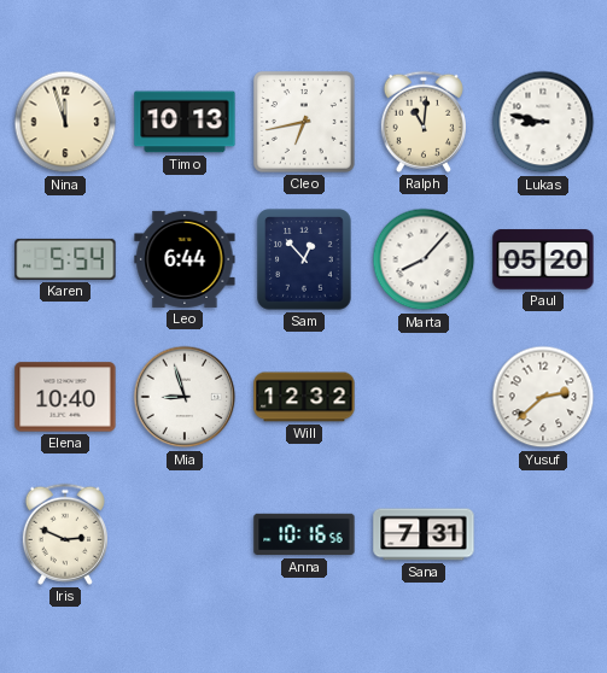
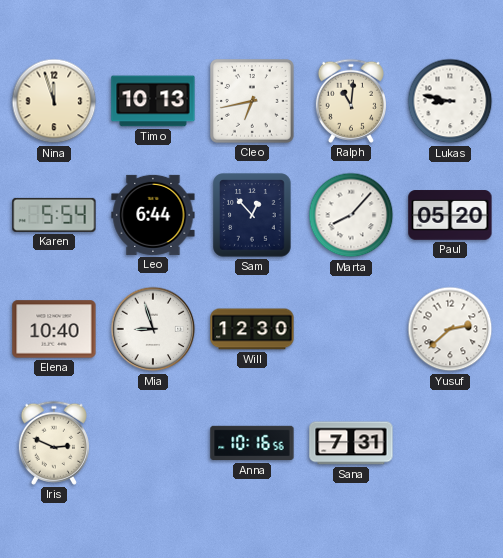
Will: 12:32 -> 12:30
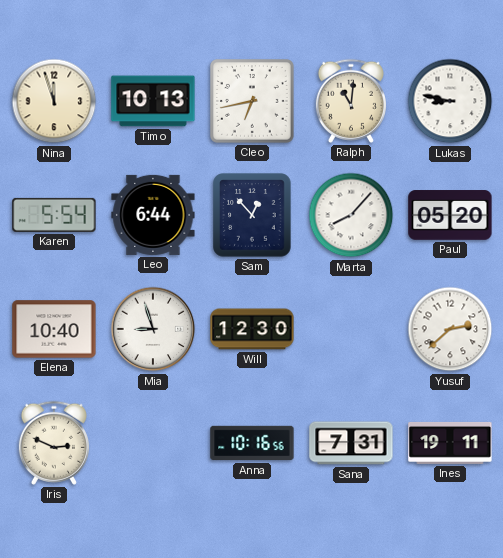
Ines: none -> 19:11
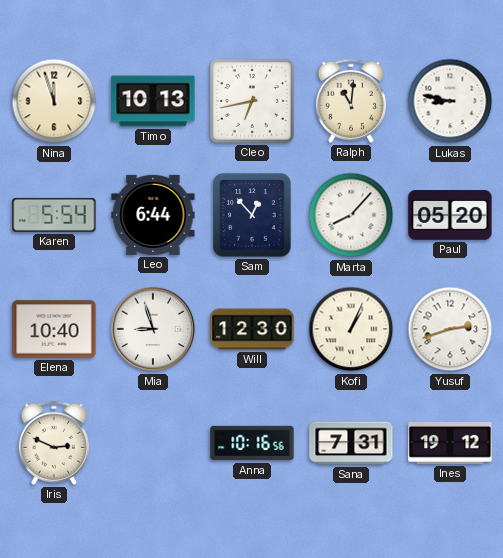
Kofi: none -> 1:04
Yusuf: 2:38 -> 2:42
Ines: 19:11 -> 19:12
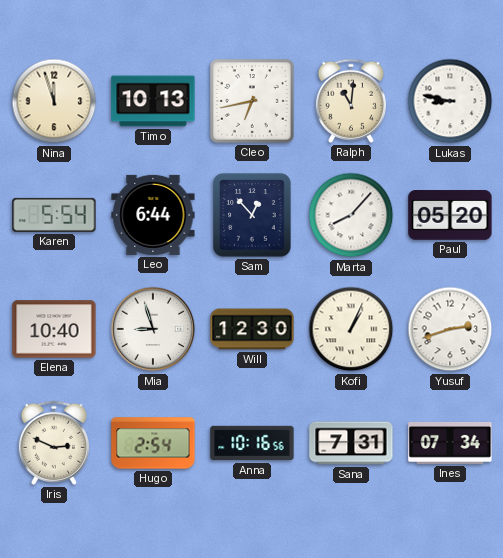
Hugo: none -> 2:54
Ines: 19:12 -> 07:34
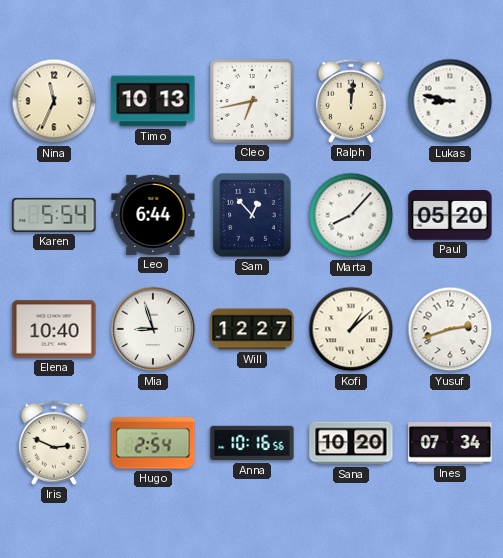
Nina: 11:57 -> 11:34
Ralph: 11:01 -> 12:01
Will: 12:30 -> 12:27
Kofi: 1:04 -> 1:08
Sana: 7:31 -> 10:20
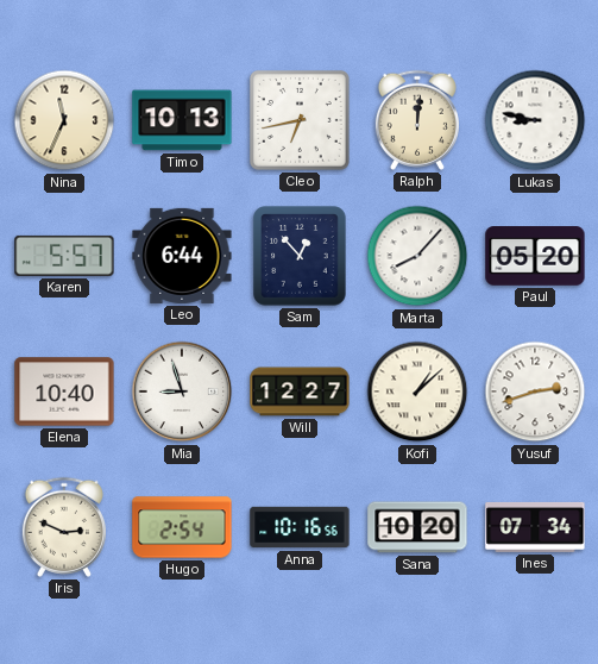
Karen: 5:54 -> 5:57
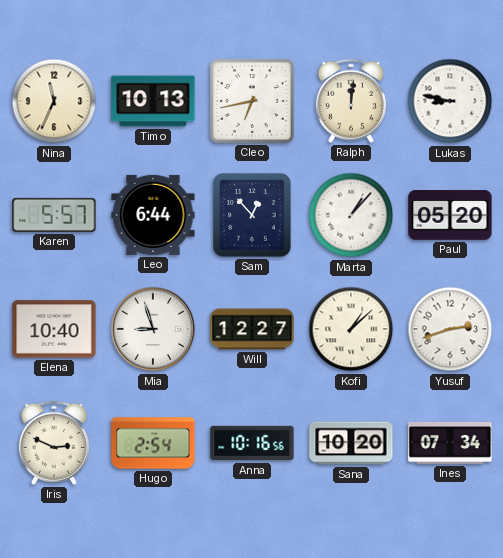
Marta: 8:07 -> 1:07
